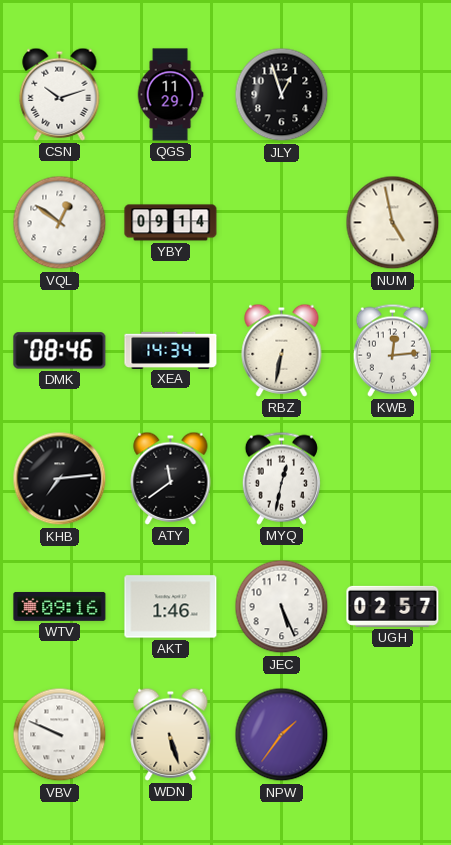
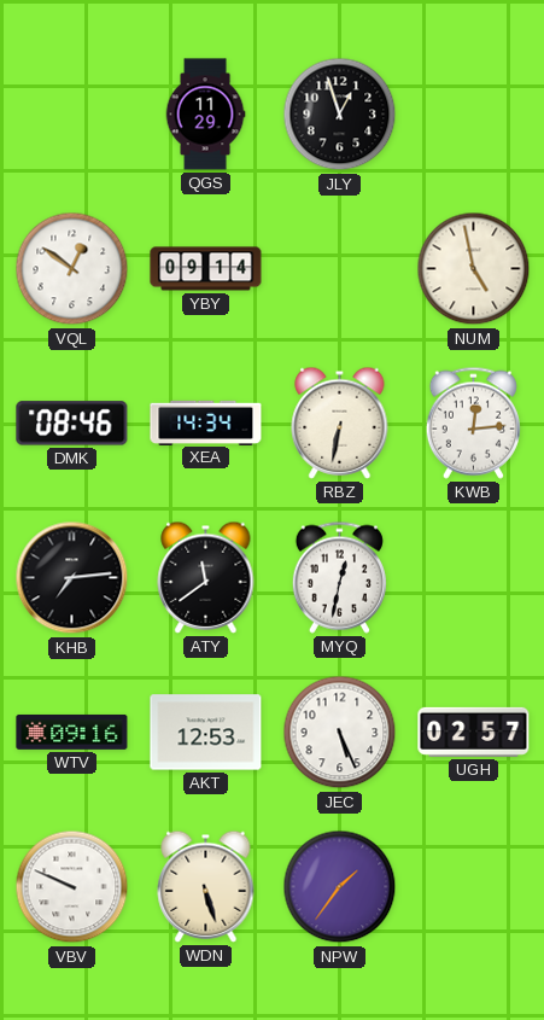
CSN: 10:12 -> none
AKT: 1:46 -> 12:53
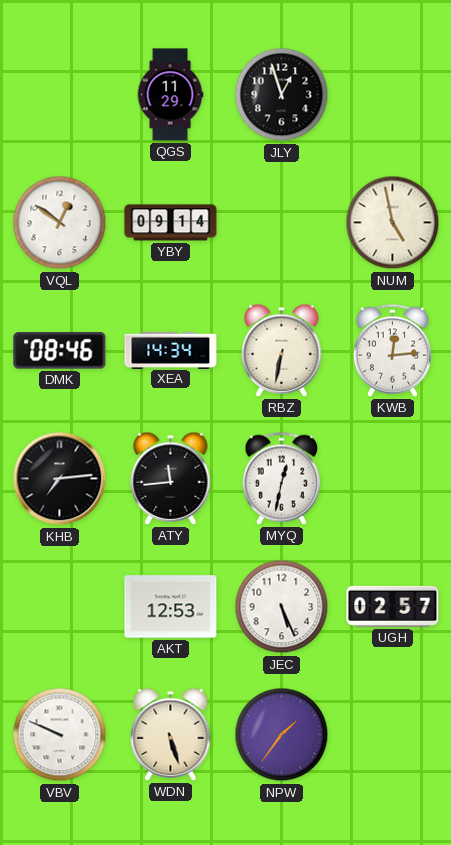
ATY: 11:39 -> 11:44
WTV: 09:16 -> none
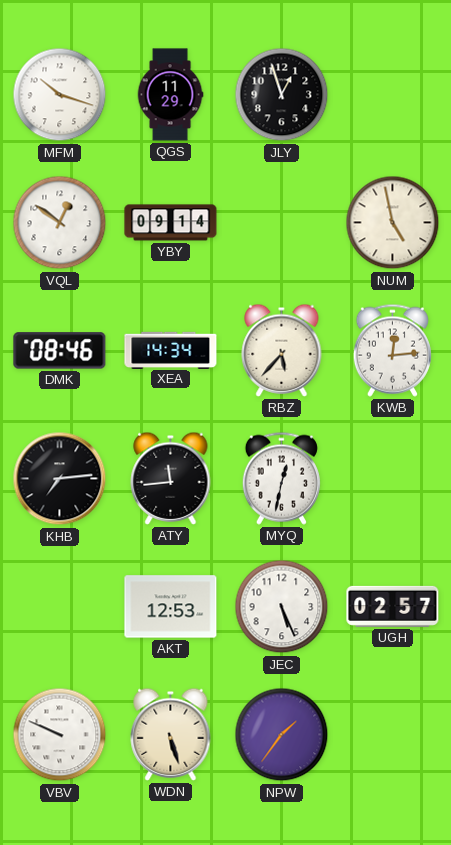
MFM: none -> 10:18
RBZ: 6:32 -> 5:37
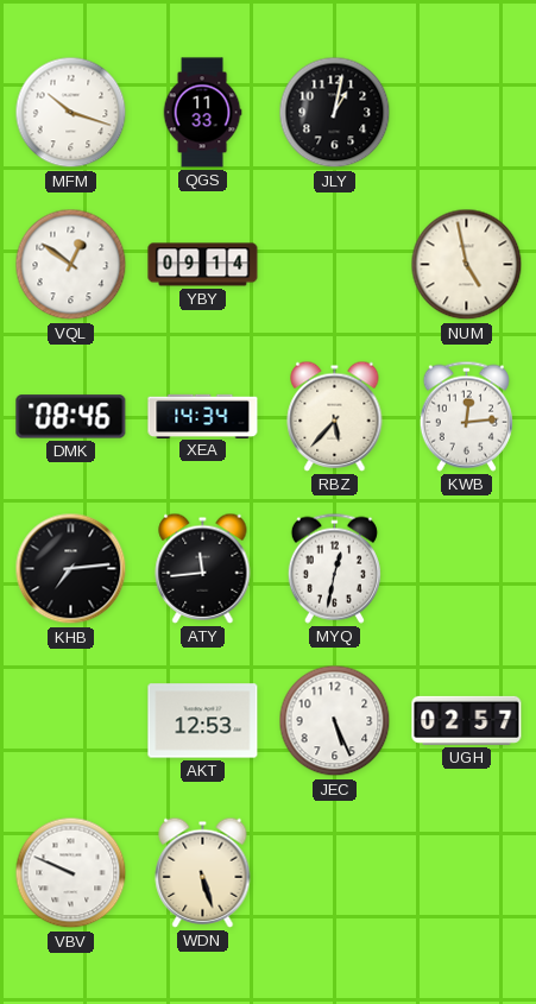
QGS: 11:29 -> 11:33
JLY: 12:57 -> 1:02
NPW: 1:36 -> none
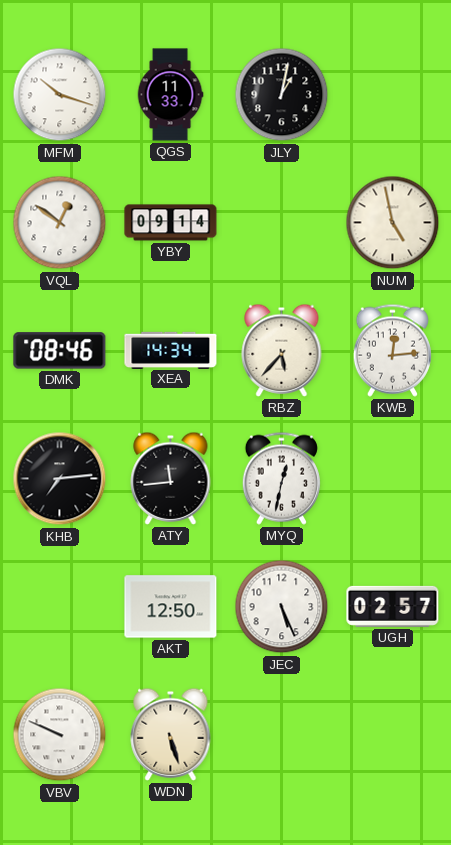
AKT: 12:53 -> 12:50
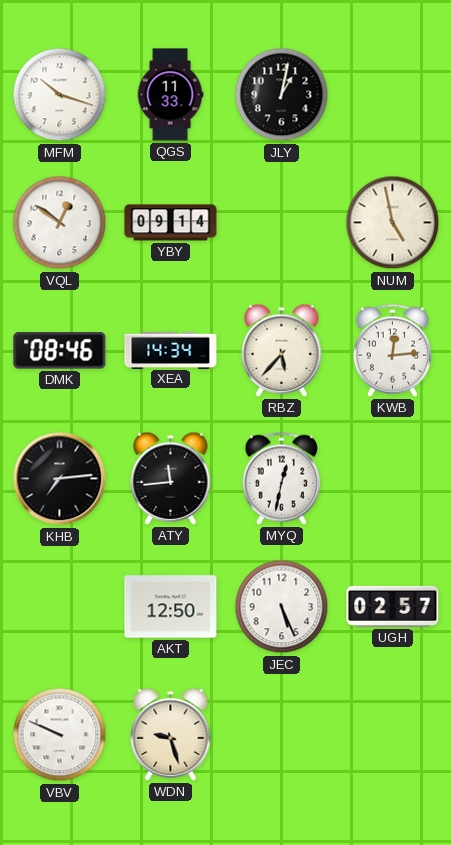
WDN: 5:27 -> 9:27
